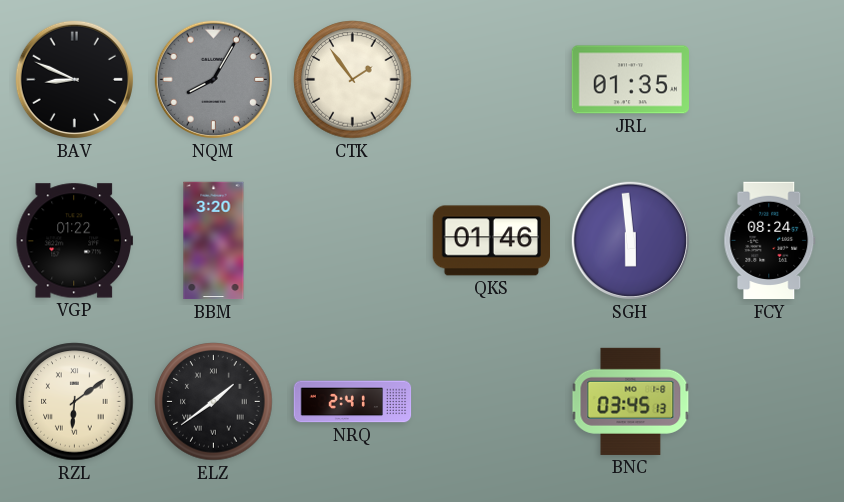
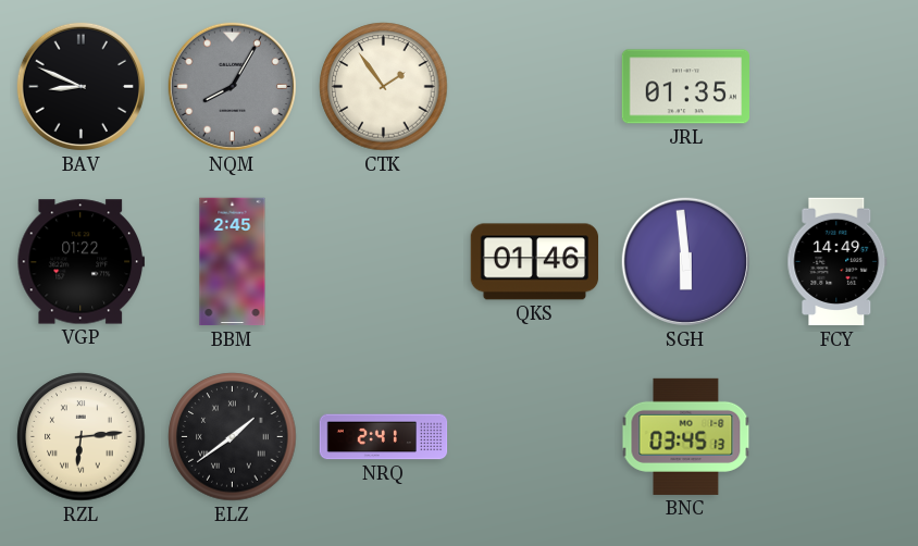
BBM: 3:20 -> 2:45
FCY: 08:24 -> 14:49
RZL: 6:09 -> 6:14
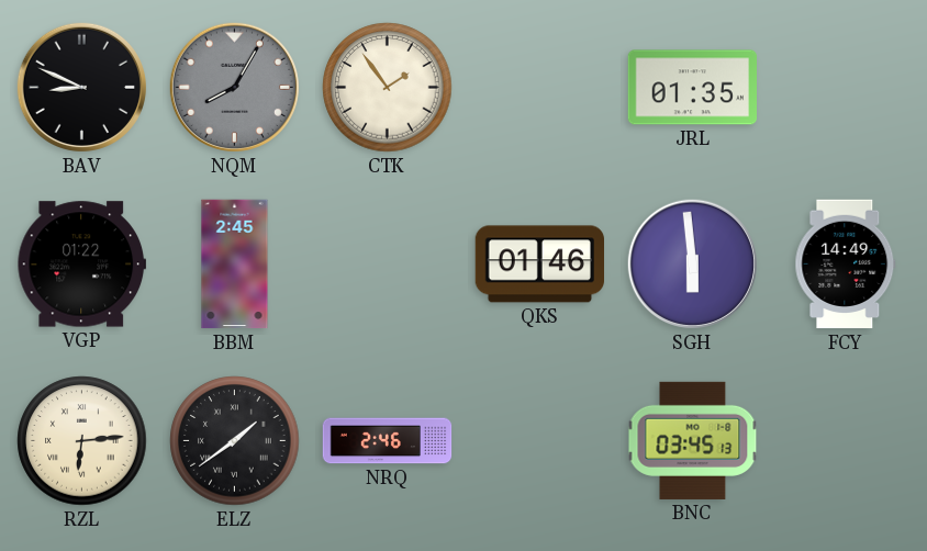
NRQ: 2:41 -> 2:46
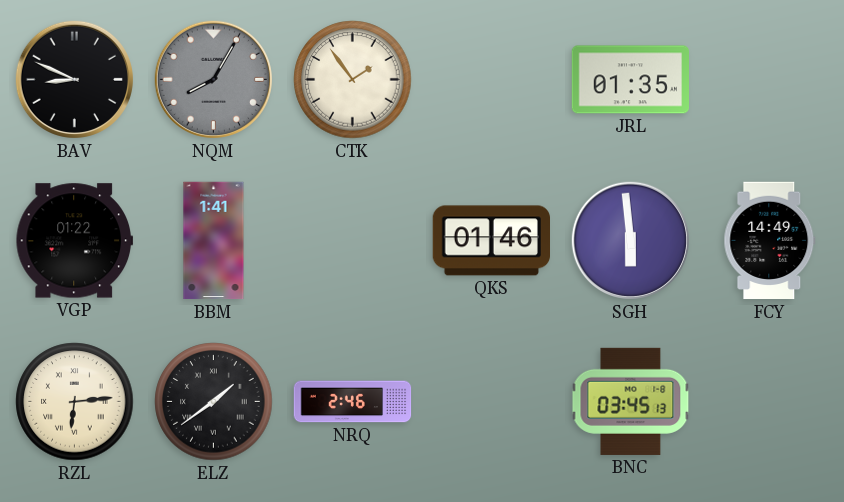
BBM: 2:45 -> 1:41
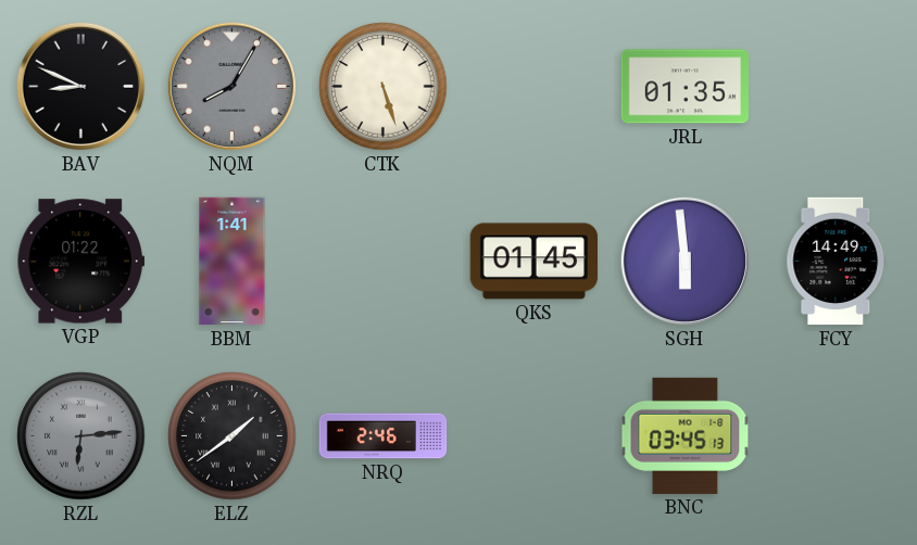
CTK: 1:54 -> 5:27
QKS: 01:46 -> 01:45
RZL dial: cream -> grey
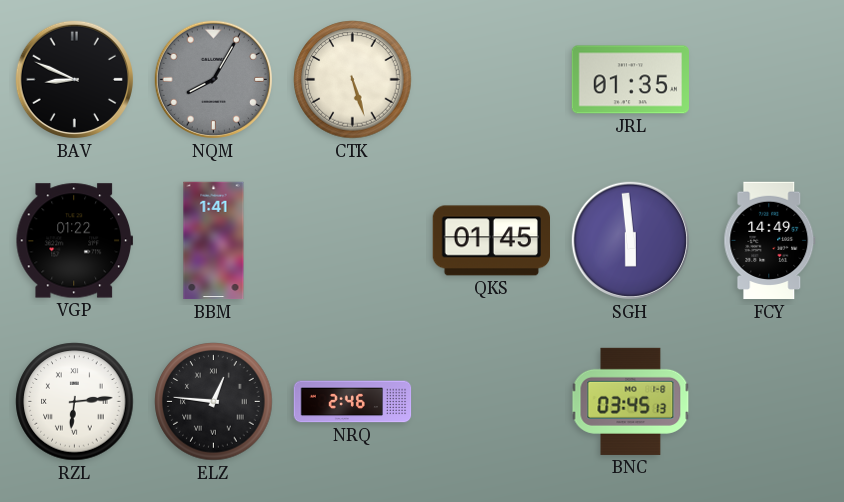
RZL dial: grey -> white
ELZ: 1:39 -> 12:46
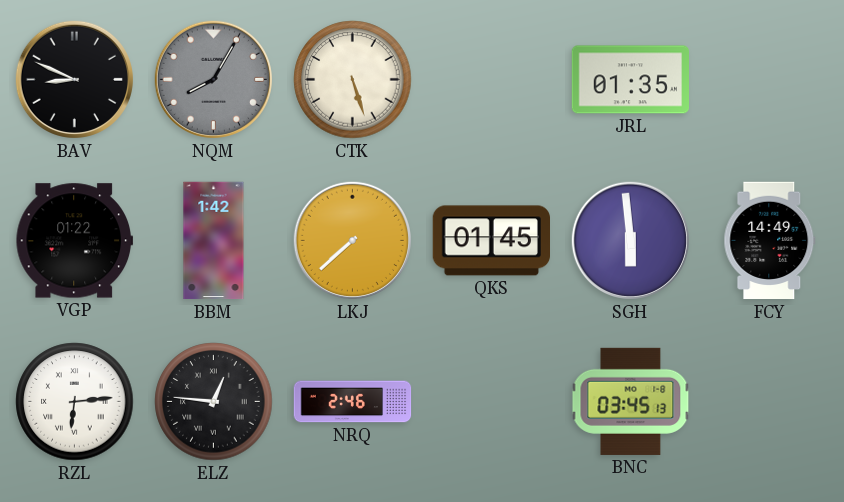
BBM: 1:41 -> 1:42
LKJ: none -> 7:38
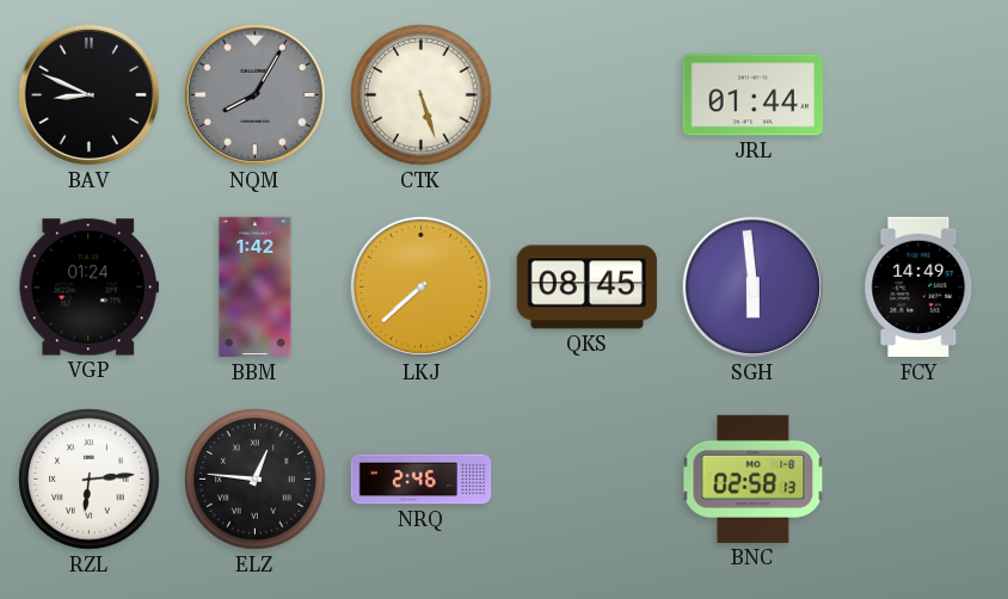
JRL: 01:35 -> 01:44
VGP: 01:22 -> 01:24
QKS: 01:45 -> 08:45
BNC: 03:45 -> 02:58
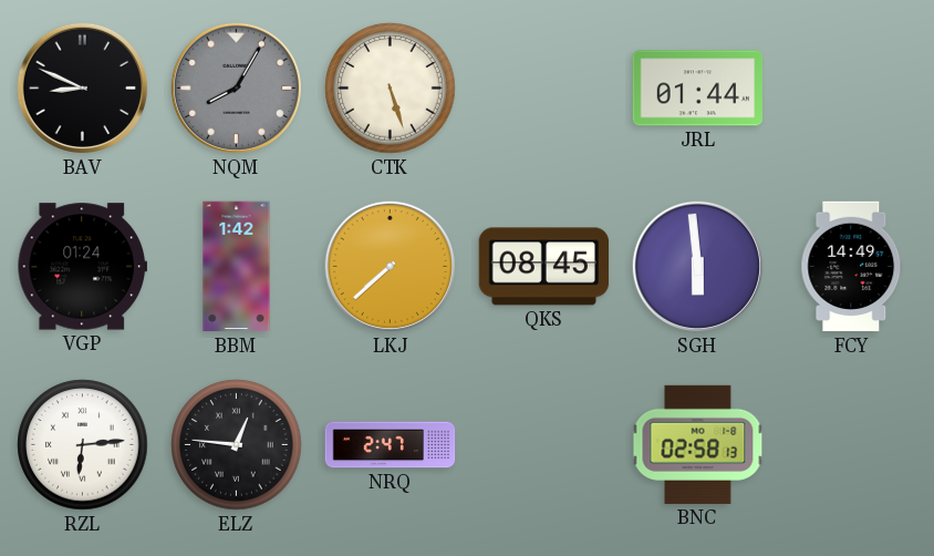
NRQ: 2:46 -> 2:47
